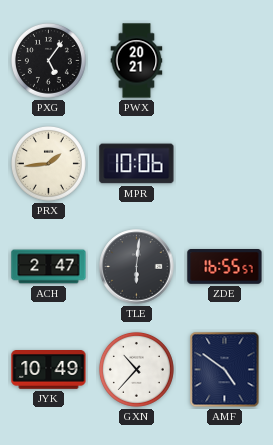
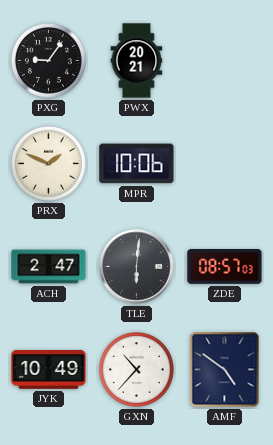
PXG: 5:06 -> 9:06
PRX: 1:44 -> 1:49
ZDE: 16:55 -> 08:57
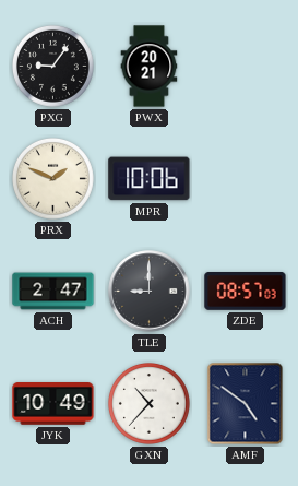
TLE: 6:01 -> 9:00
